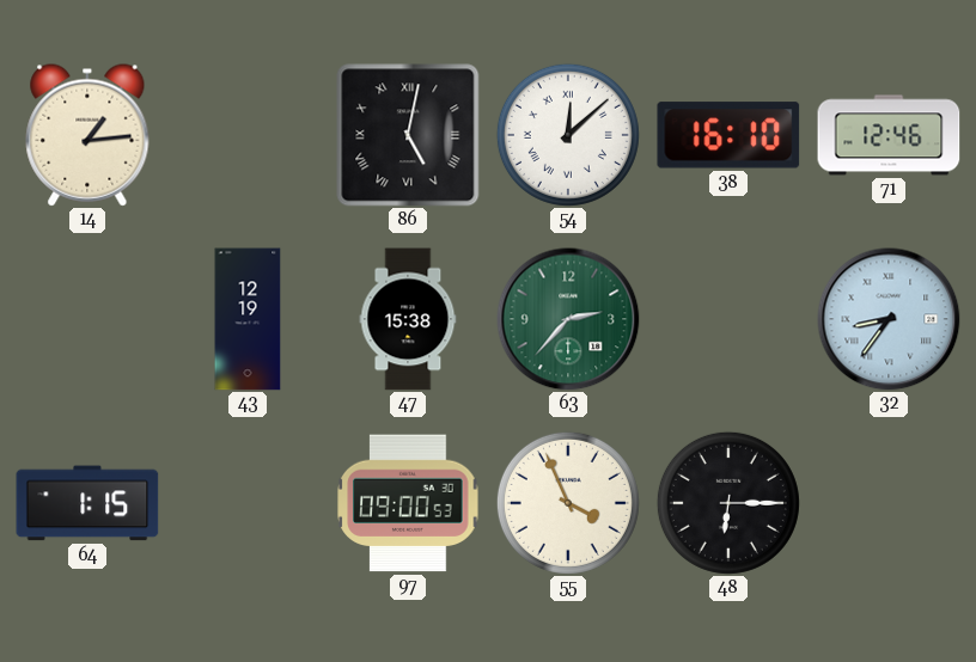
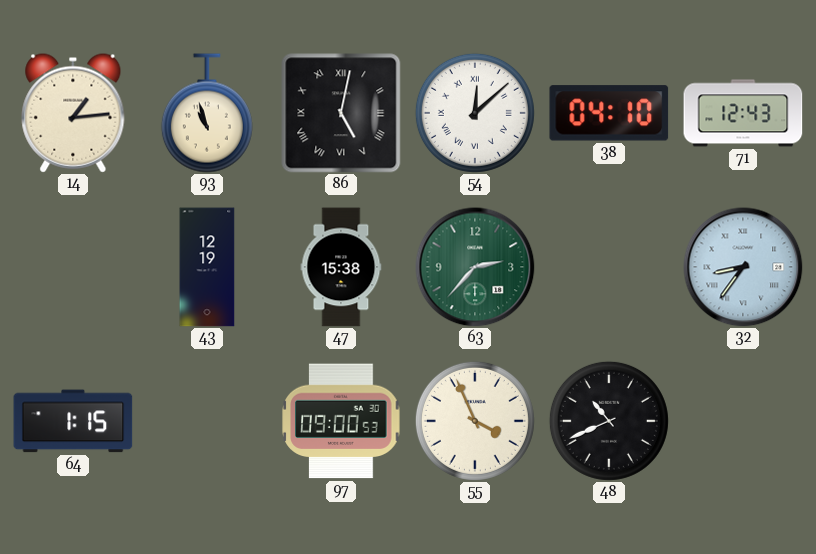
93: none -> 10:57
38: 16:10 -> 04:10
71: 12:46 -> 12:43
48: 6:15 -> 10:41
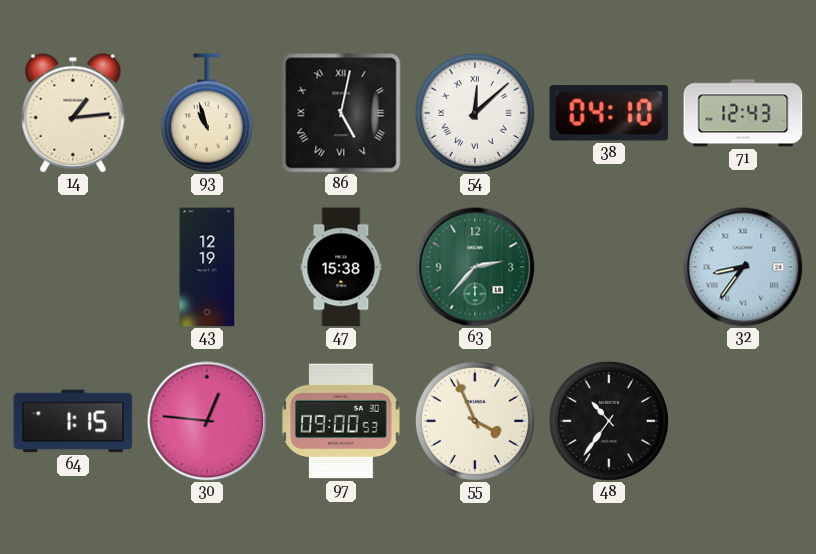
30: none -> 12:46
48: 10:41 -> 10:36
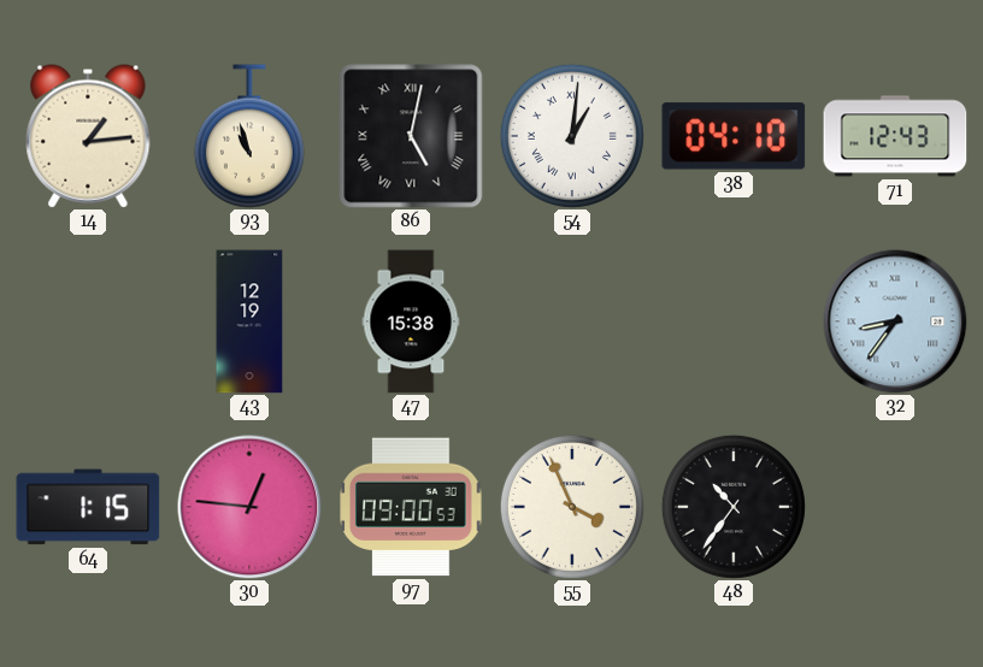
54: 12:08 -> 1:01
63: 2:37 -> none
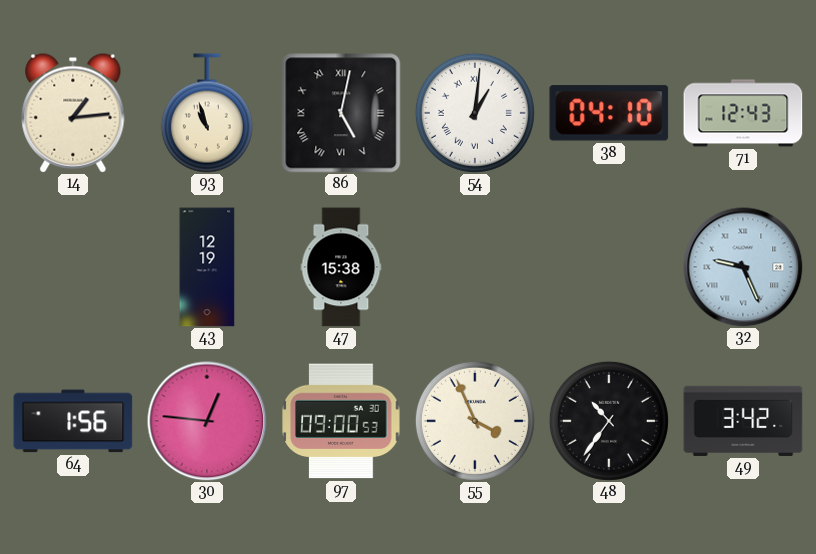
32: 8:36 -> 9:26
64: 1:15 -> 1:56
49: none -> 3:42
